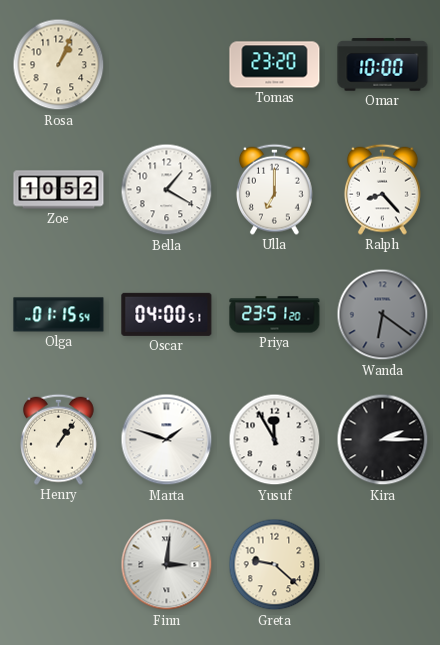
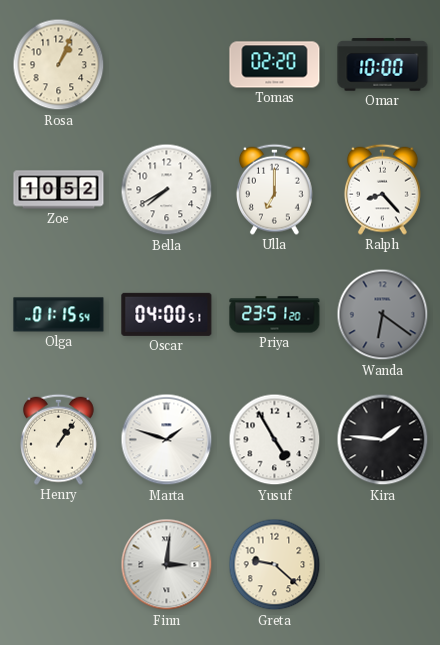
Tomas: 23:20 -> 02:20
Bella: 1:20 -> 7:40
Yusuf: 11:55 -> 4:55
Kira: 2:15 -> 1:46
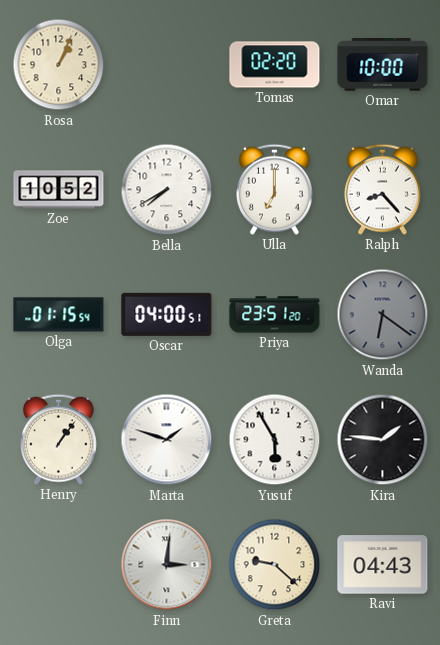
Yusuf: 4:55 -> 5:55
Ravi: none -> 04:43
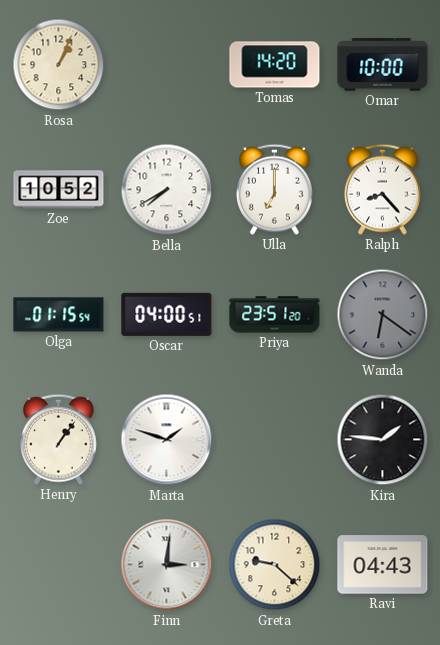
Tomas: 02:20 -> 14:20
Yusuf: 5:55 -> none
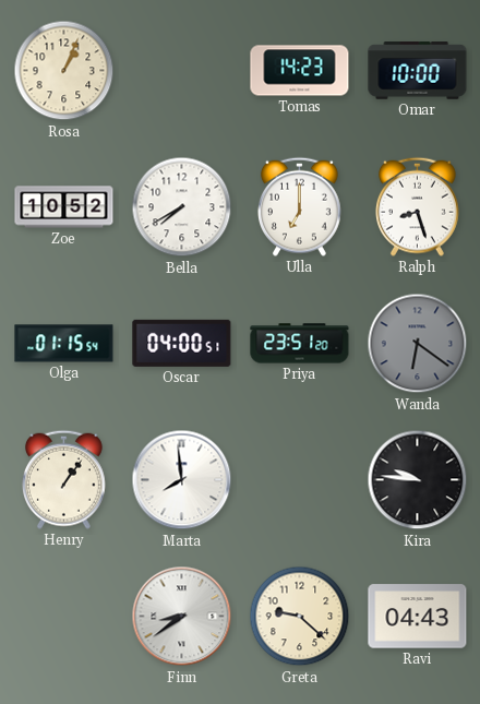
Tomas: 14:20 -> 14:23
Ralph: 8:23 -> 8:27
Marta: 1:48 -> 7:59
Kira: 1:46 -> 9:46
Finn: 3:01 -> 8:39
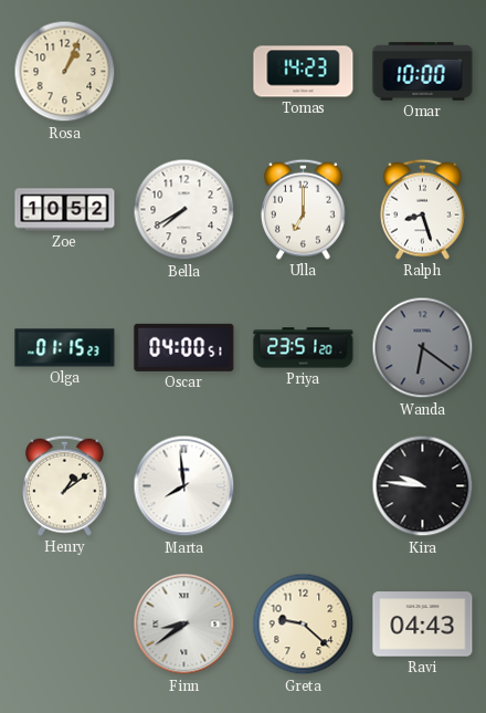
Olga: 01:15:54 -> 01:15:23
Henry: 1:06 -> 1:09
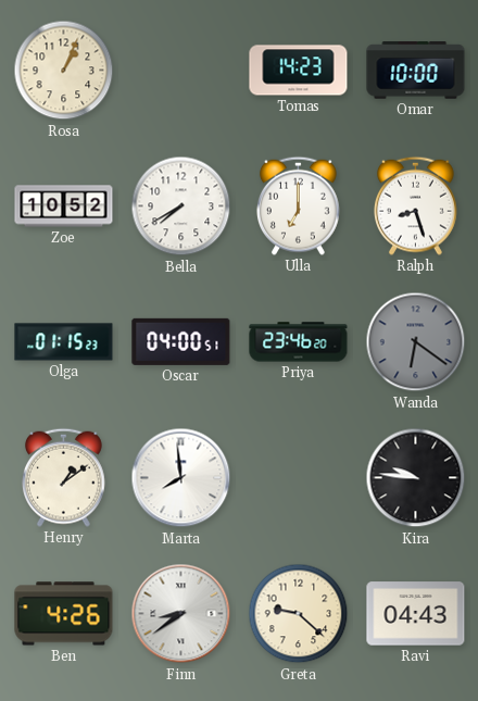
Priya: 23:51 -> 23:46
Ben: none -> 4:26
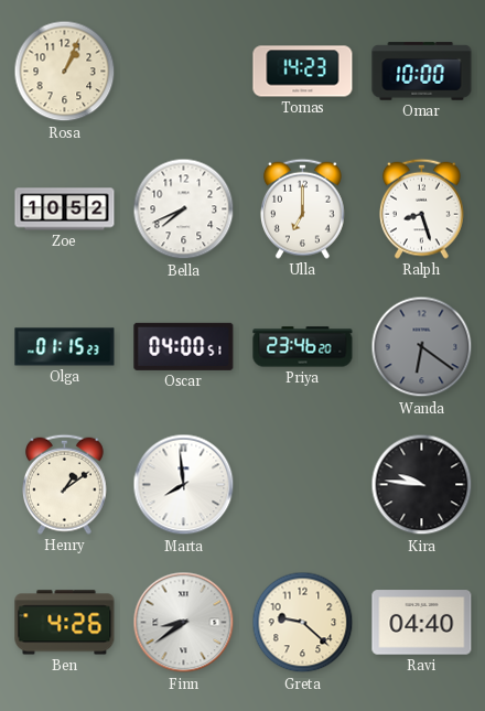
Bella: 7:40 -> 7:41
Ravi: 04:43 -> 04:40
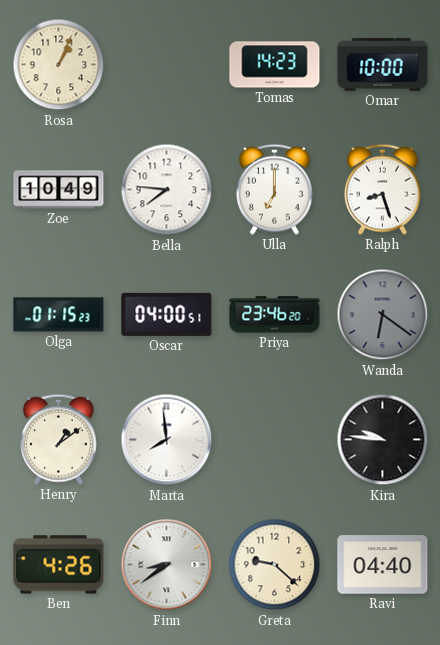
Zoe: 10:52 -> 10:49
Bella: 7:41 -> 7:46
